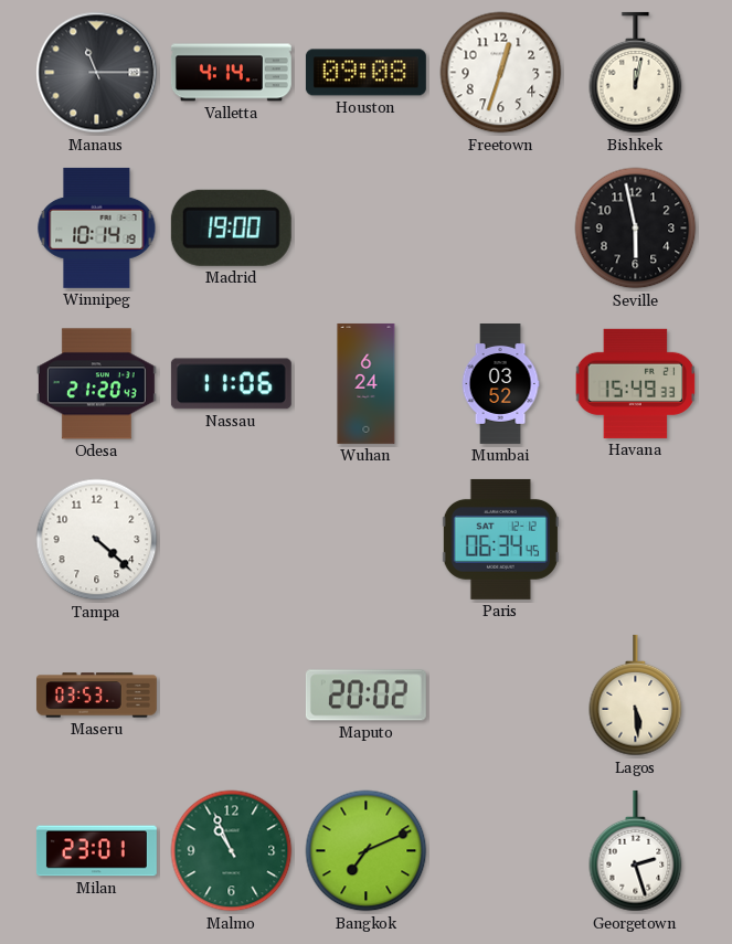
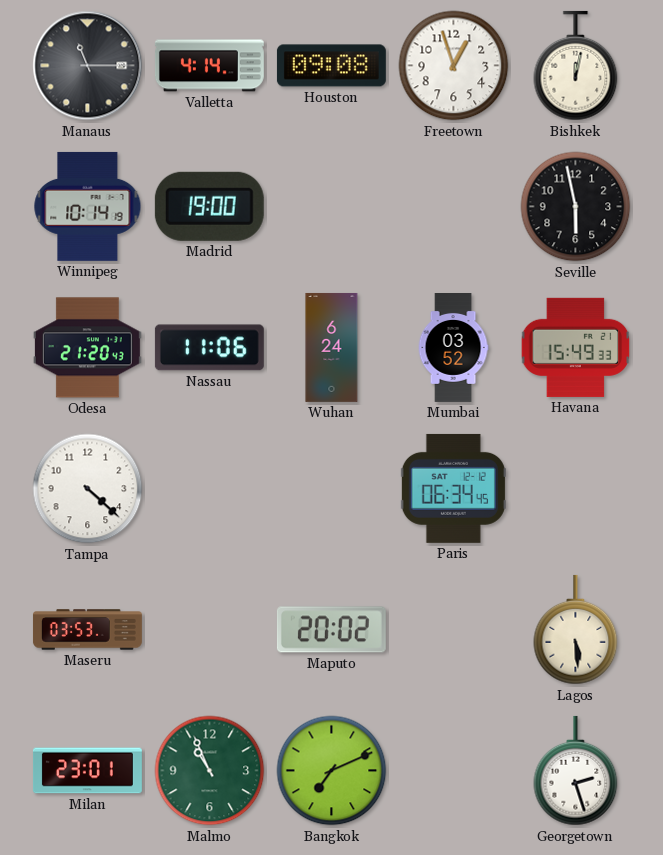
Freetown: 12:33 -> 12:57
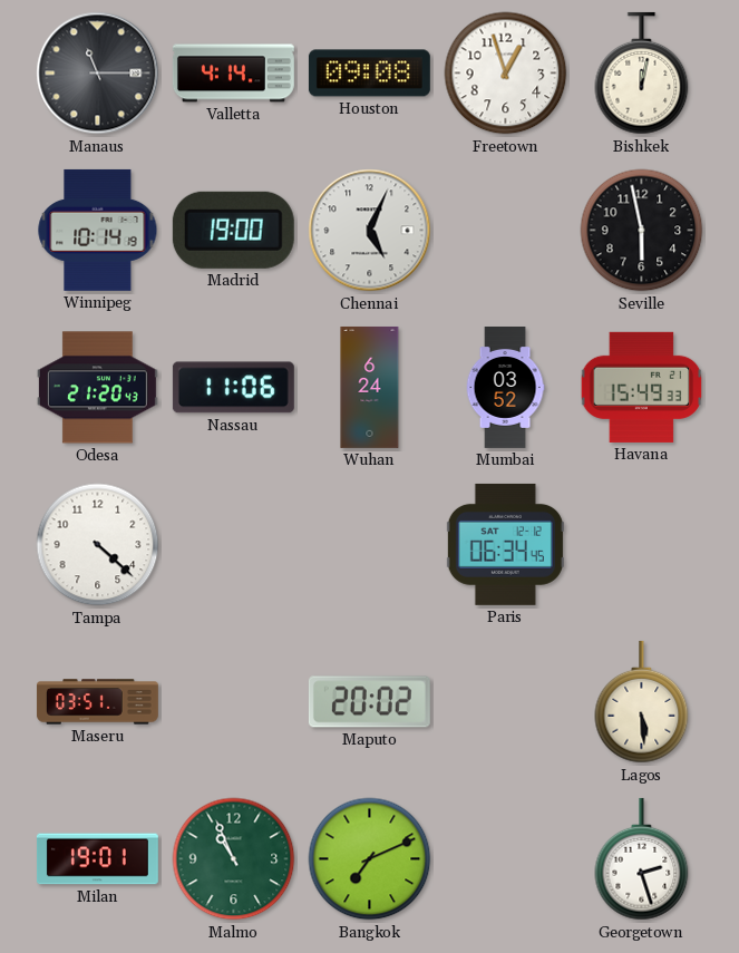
Chennai: none -> 5:04
Maseru: 03:53 -> 03:51
Milan: 23:01 -> 19:01
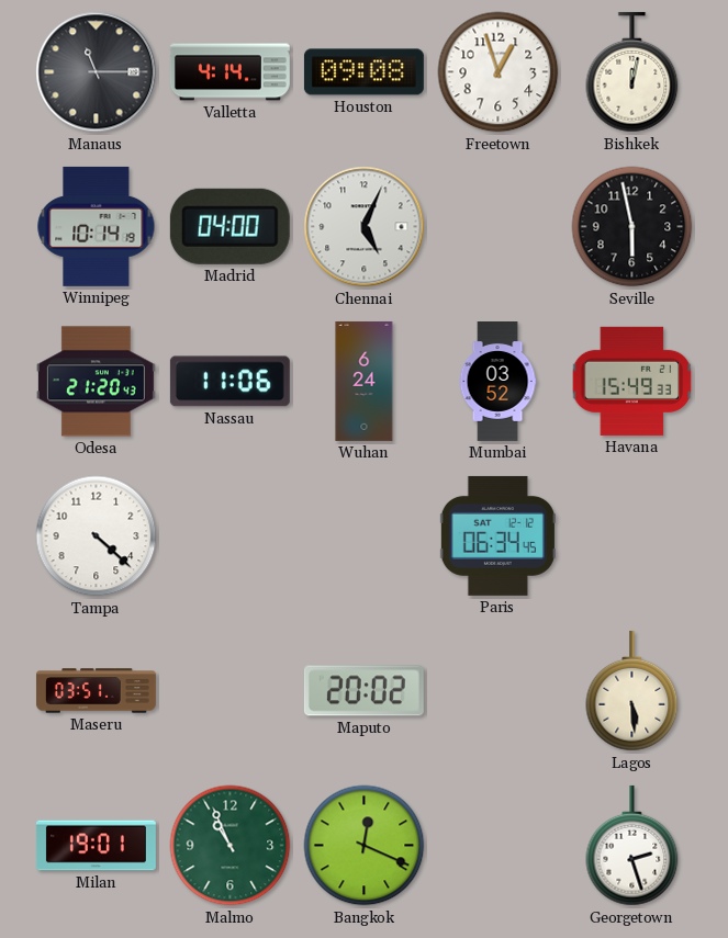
Madrid: 19:00 -> 04:00
Bangkok: 7:11 -> 12:19
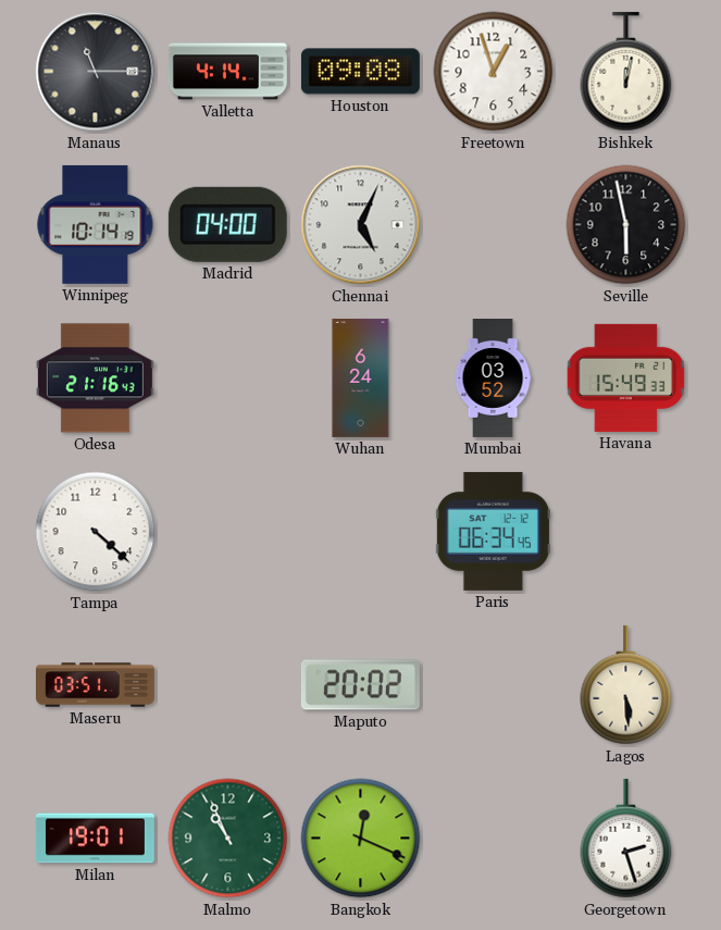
Odesa: 21:20 -> 21:16
Nassau: 11:06 -> none
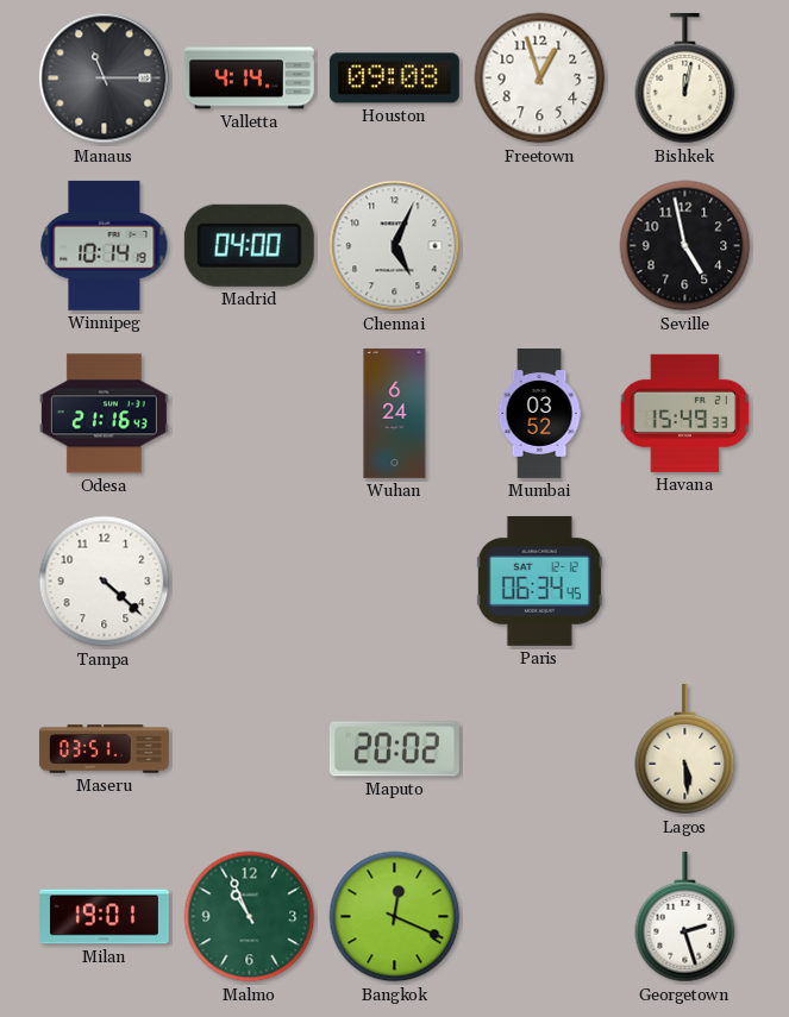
Seville: 5:58 -> 4:58
